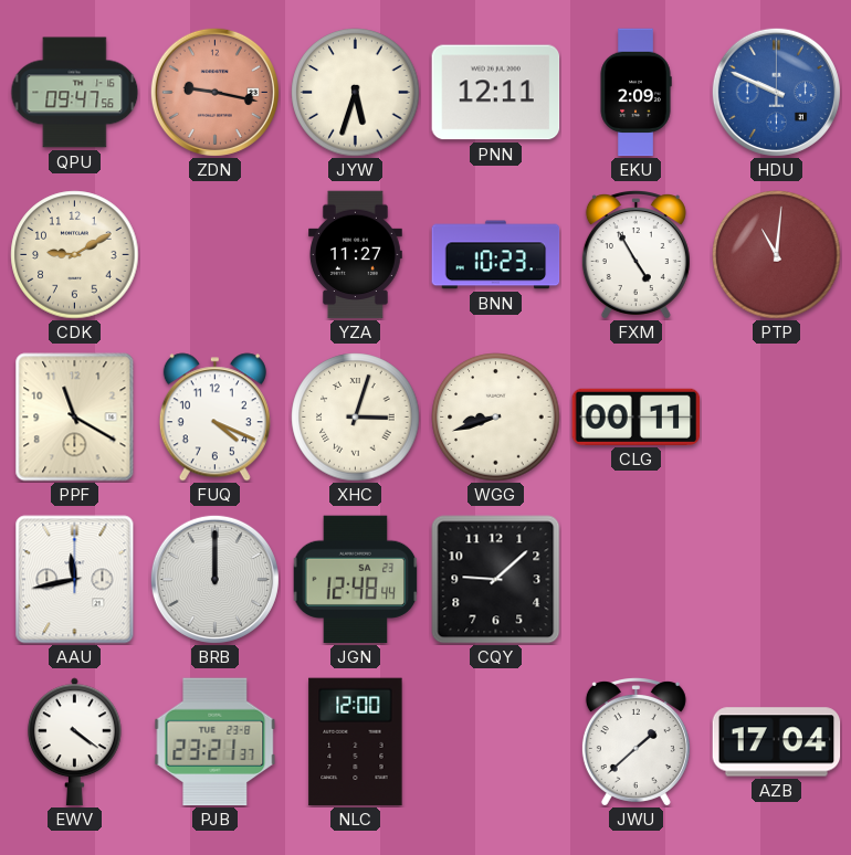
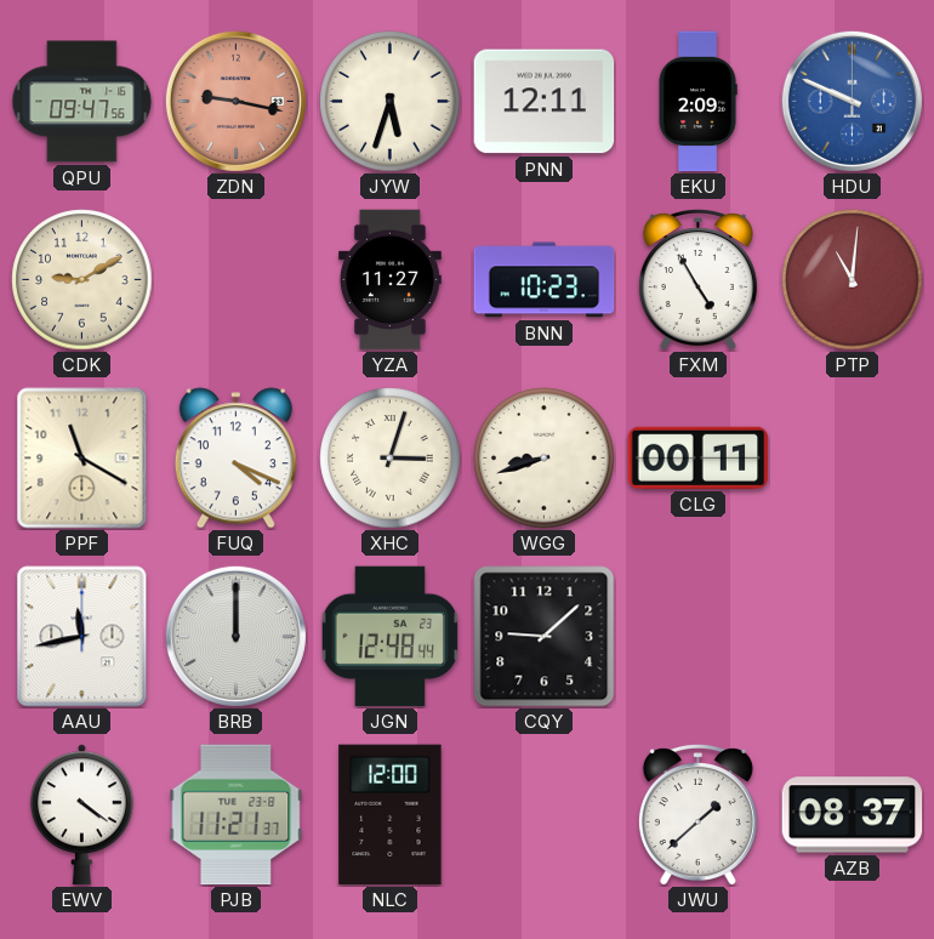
PJB: 23:21 -> 11:21
AZB: 17:04 -> 08:37
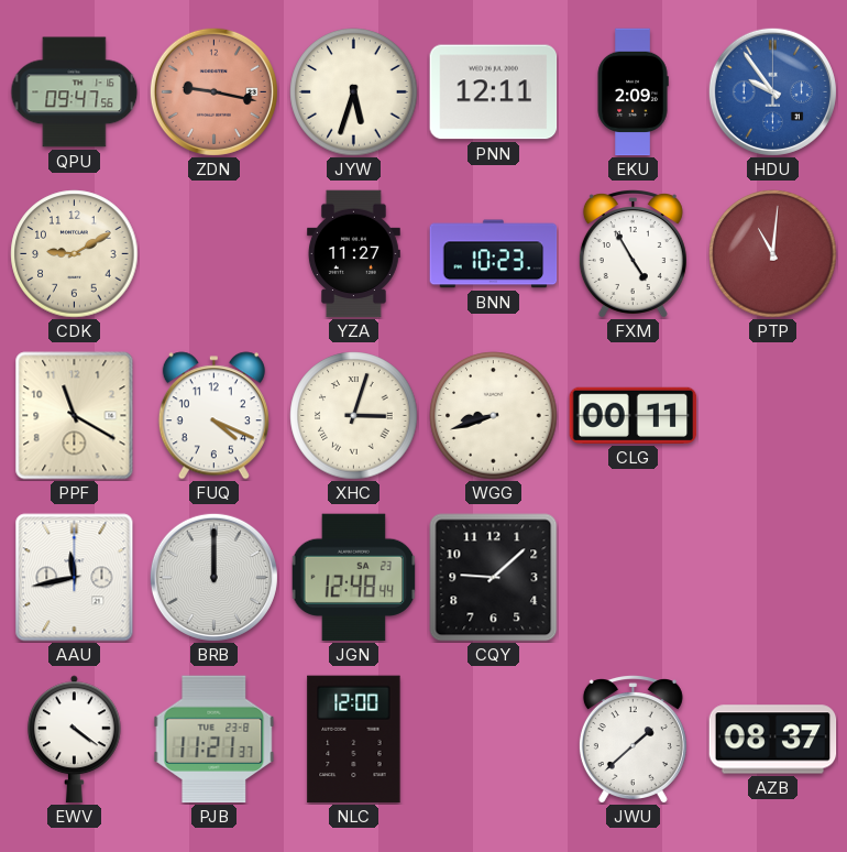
HDU: 9:49 -> 9:54
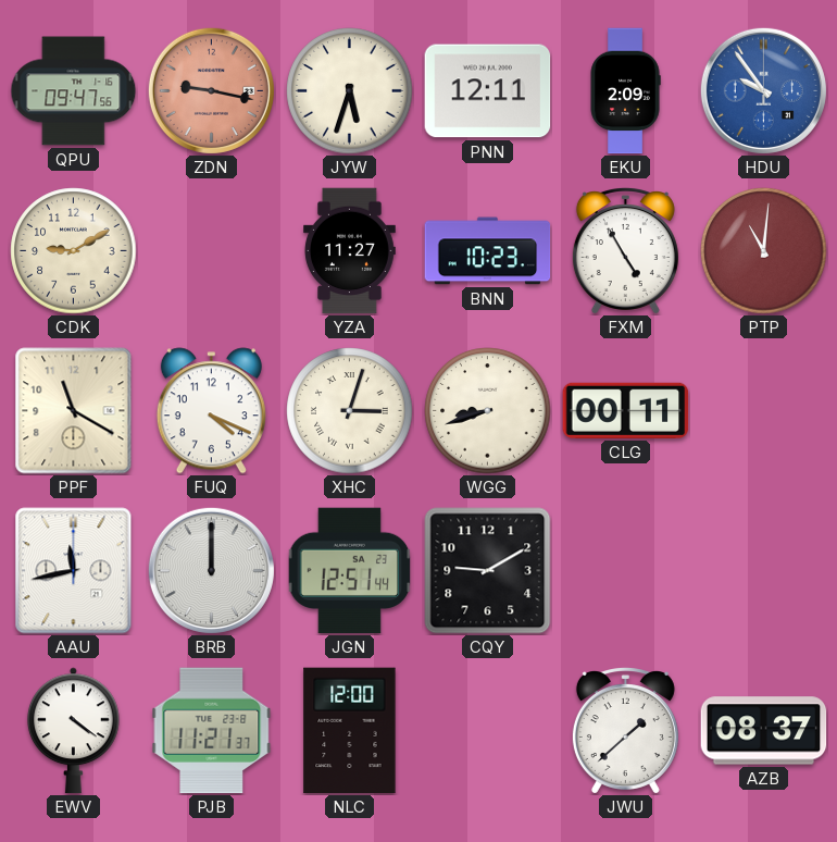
JGN: 12:48 -> 12:51
CQY: 9:08 -> 9:10
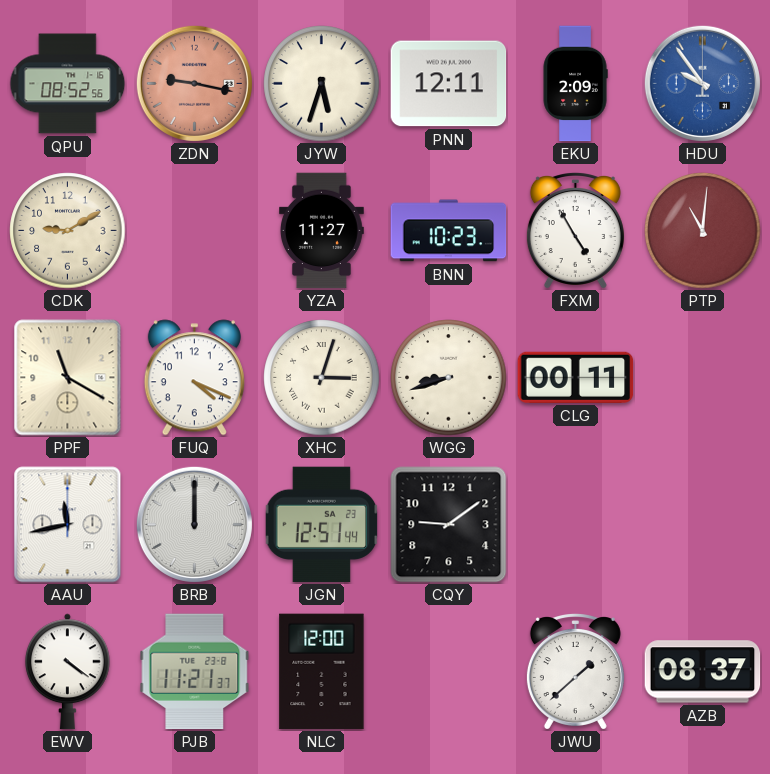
QPU: 09:47 -> 08:52
CQY: 9:10 -> 9:09
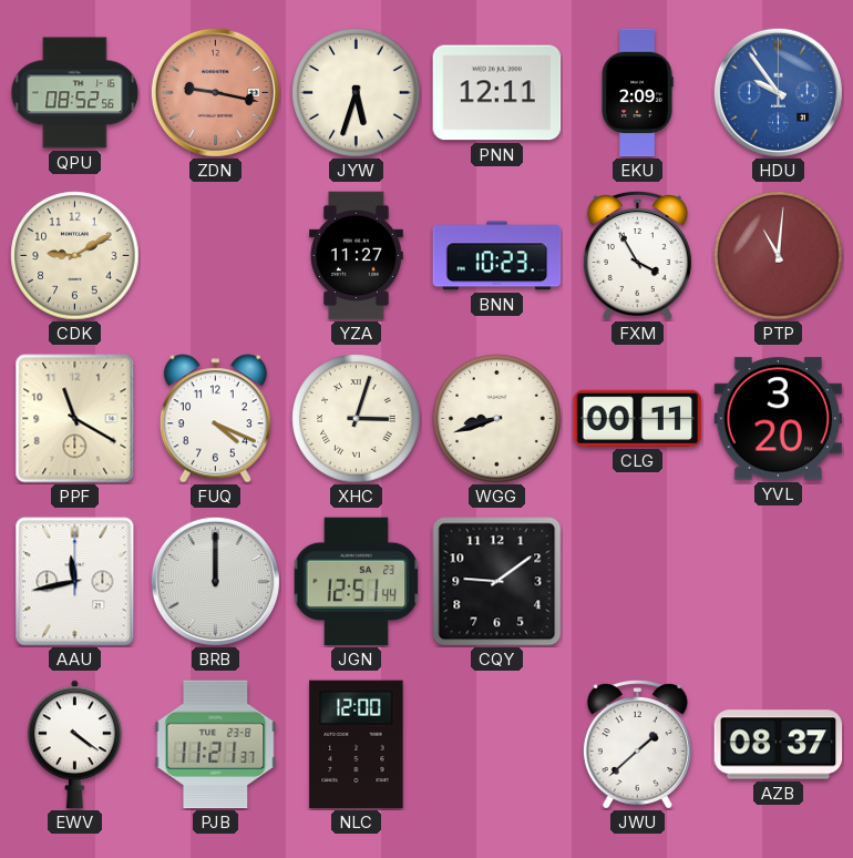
FXM: 4:55 -> 3:55
YVL: none -> 3:20
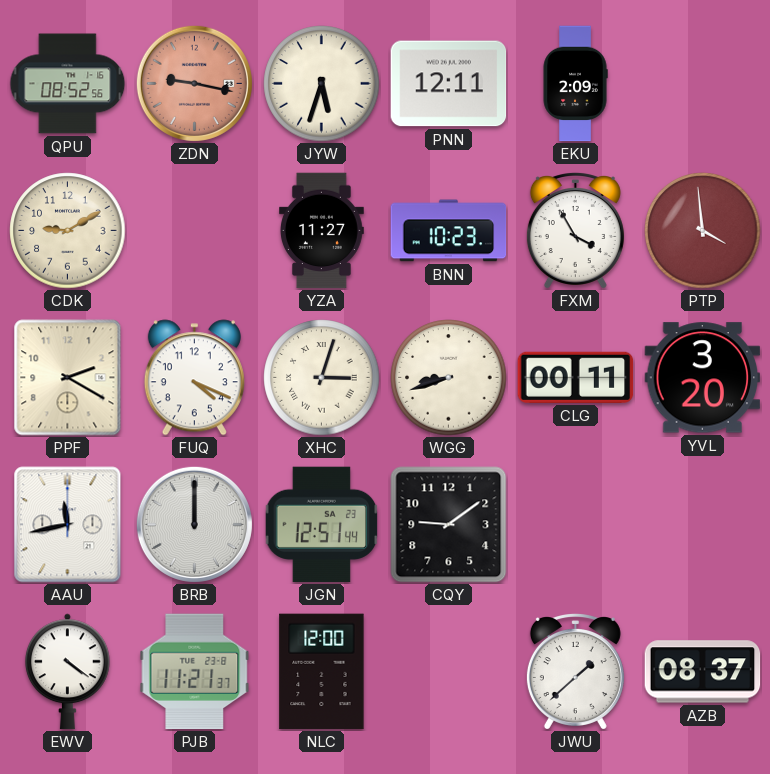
HDU: 9:54 -> none
PTP: 11:01 -> 3:59
PPF: 11:20 -> 2:20
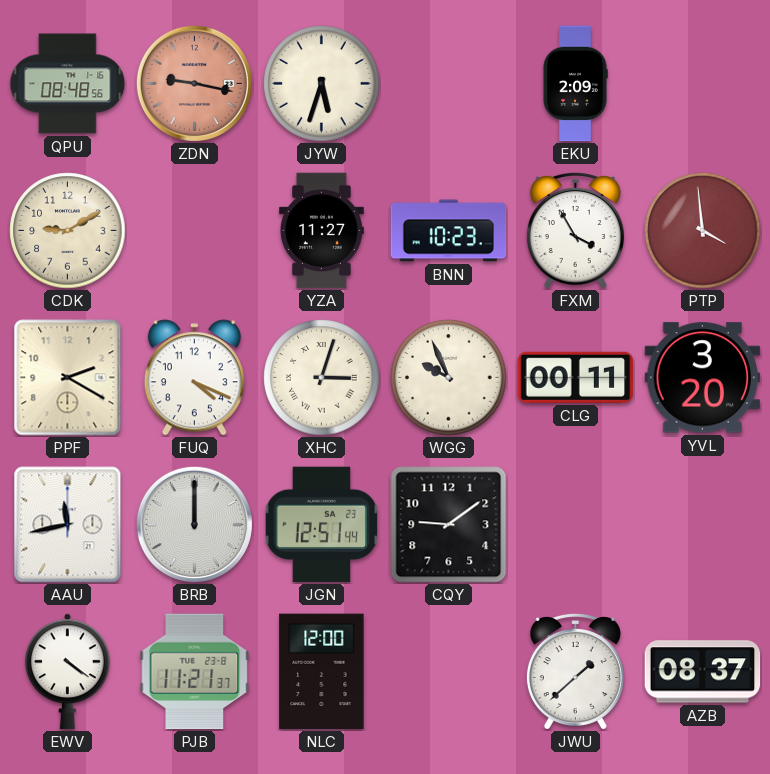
QPU: 08:52 -> 08:48
PNN: 12:11 -> none
WGG: 8:42 -> 9:56
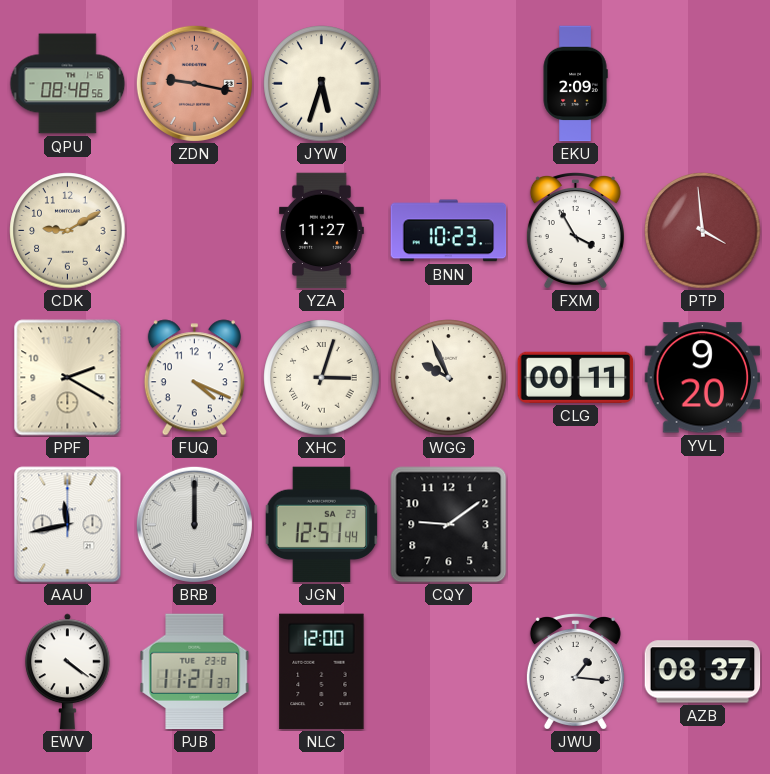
YVL: 3:20 -> 9:20
JWU: 1:38 -> 1:16
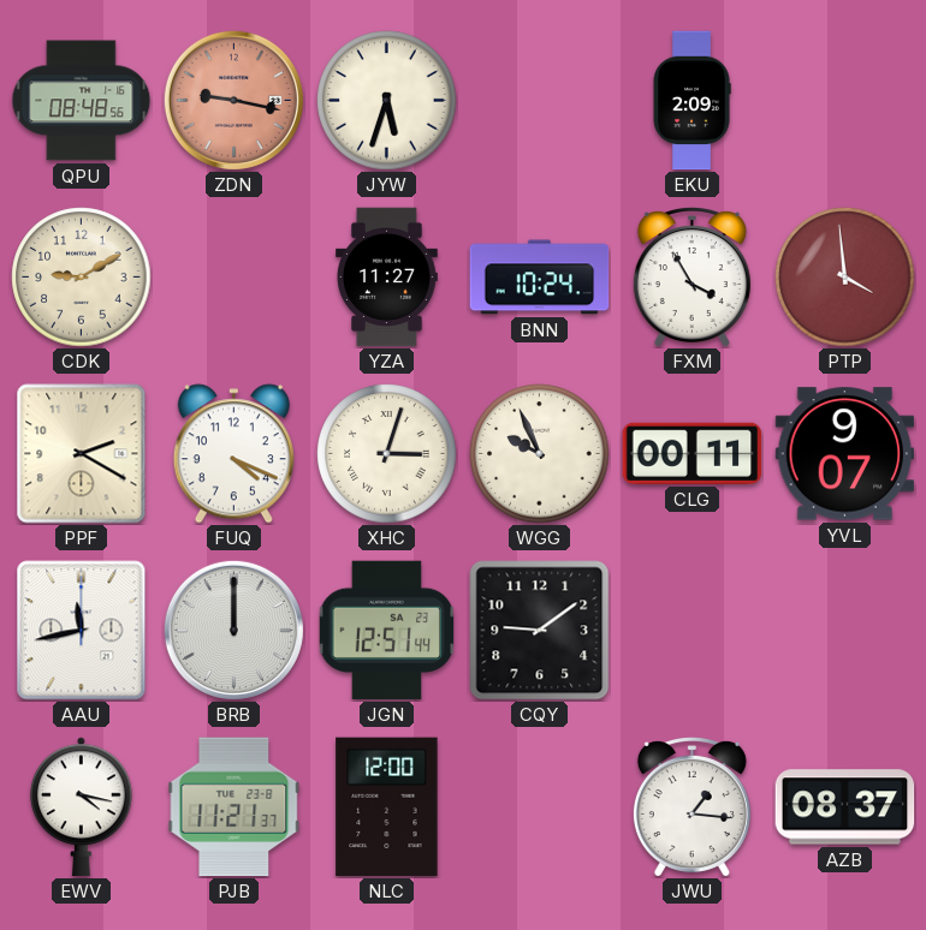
BNN: 10:23 -> 10:24
YVL: 9:20 -> 9:07
EWV: 4:21 -> 4:17
